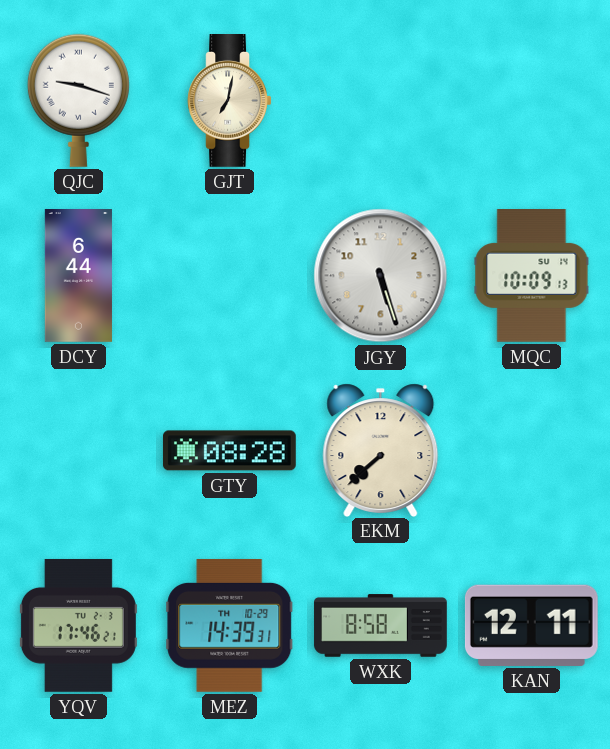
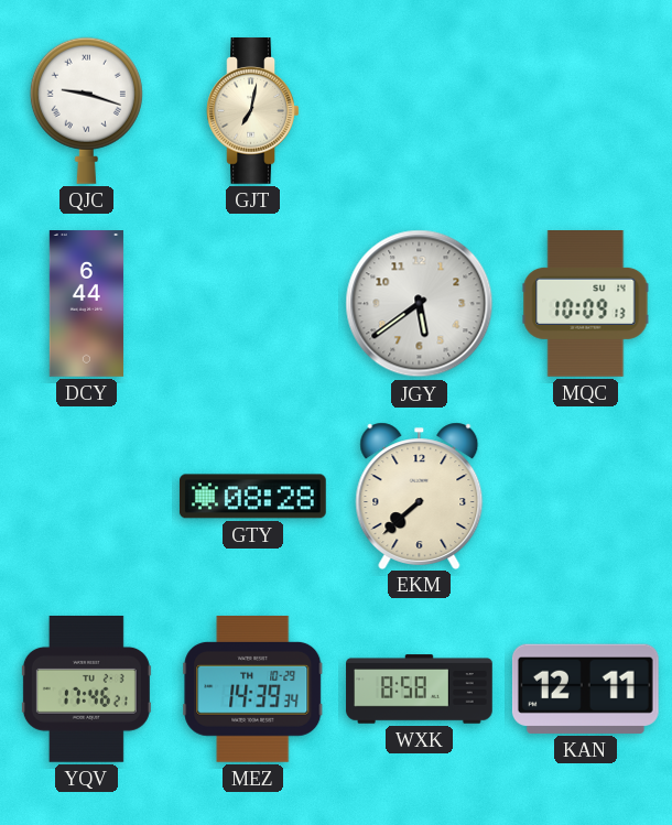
JGY: 5:27 -> 5:39
MEZ: 14:39:31 -> 14:39:34
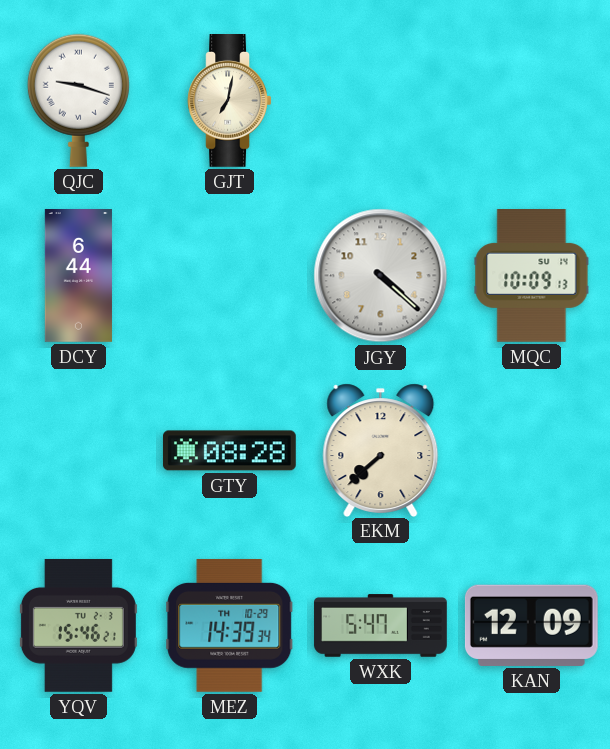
JGY: 5:39 -> 4:22
YQV: 17:46 -> 15:46
WXK: 8:58 -> 5:47
KAN: 12:11 -> 12:09
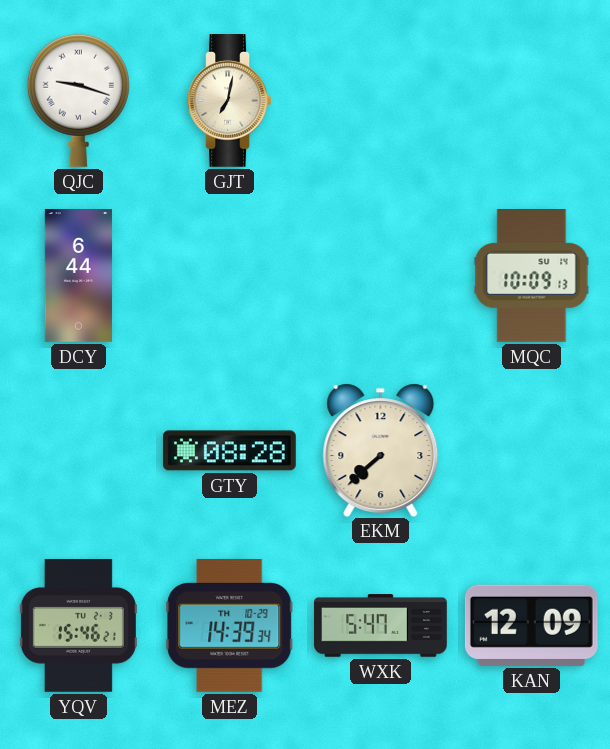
JGY: 4:22 -> none
